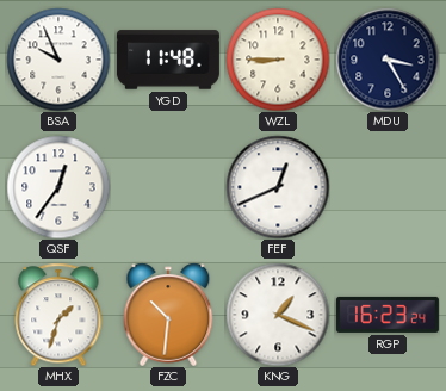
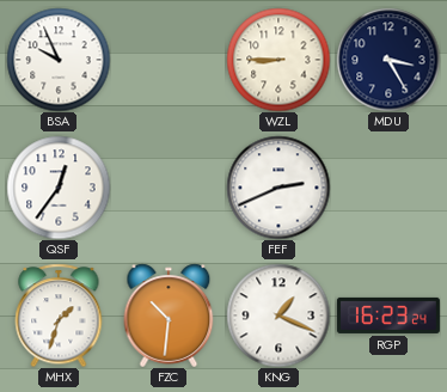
YGD: 11:48 -> none
FEF: 12:41 -> 2:41
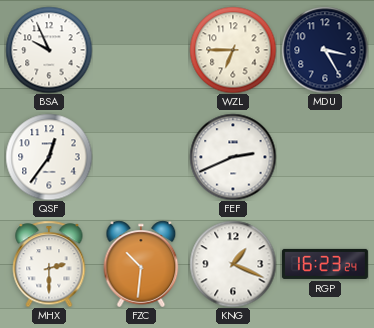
WZL: 8:45 -> 6:45
MHX: 1:33 -> 2:30
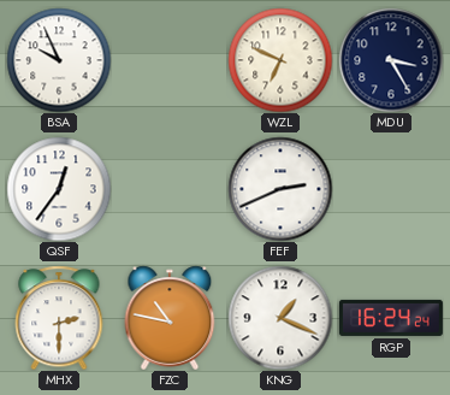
WZL: 6:45 -> 6:49
FZC: 10:31 -> 10:47
RGP: 16:23 -> 16:24
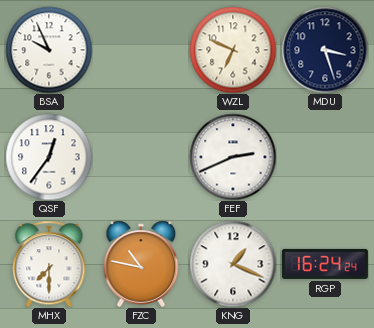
MDU: 3:25 -> 3:27
MHX: 2:30 -> 7:30
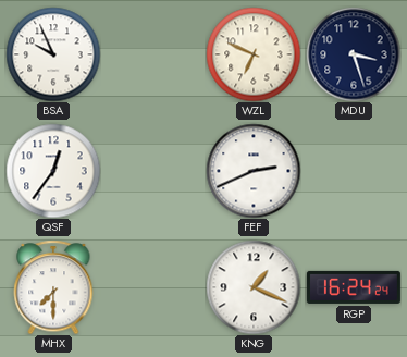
FZC: 10:47 -> none
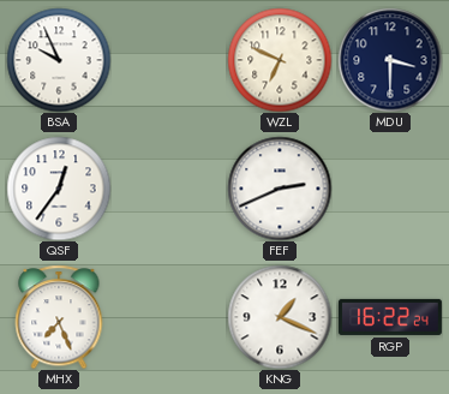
MDU: 3:27 -> 3:30
MHX: 7:30 -> 7:26
RGP: 16:24 -> 16:22
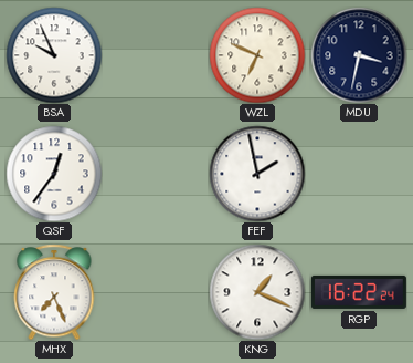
MDU: 3:30 -> 3:32
FEF: 2:41 -> 1:58
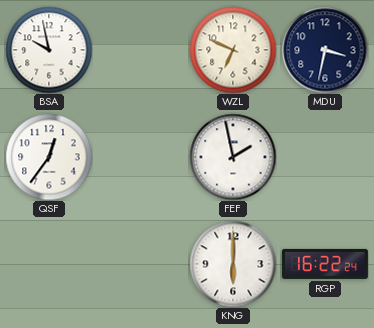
BSA: 9:56 -> 9:58
MHX: 7:26 -> none
KNG: 1:19 -> 6:00
